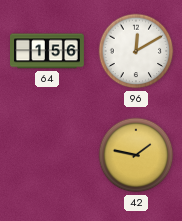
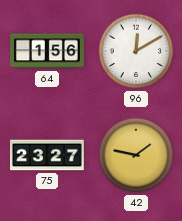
75: none -> 23:27
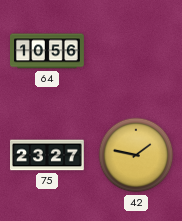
64: 1:56 -> 10:56
96: 12:10 -> none
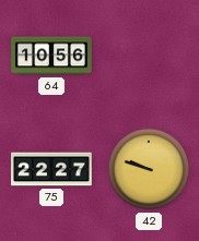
75: 23:27 -> 22:27
42: 1:47 -> 9:48
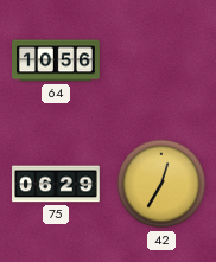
75: 22:27 -> 06:29
42: 9:48 -> 12:35
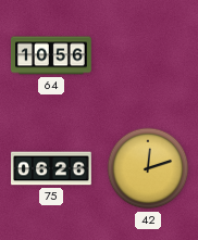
75: 06:29 -> 06:26
42: 12:35 -> 12:12
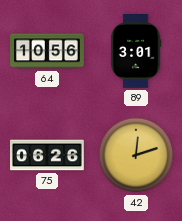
89: none -> 3:01
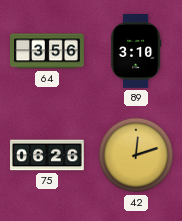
64: 10:56 -> 3:56
89: 3:01 -> 3:10
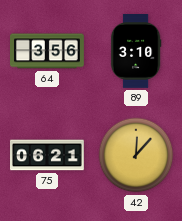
75: 06:26 -> 06:21
42: 12:12 -> 12:07
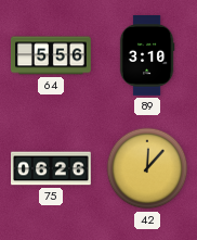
64: 3:56 -> 5:56
75: 06:21 -> 06:26
